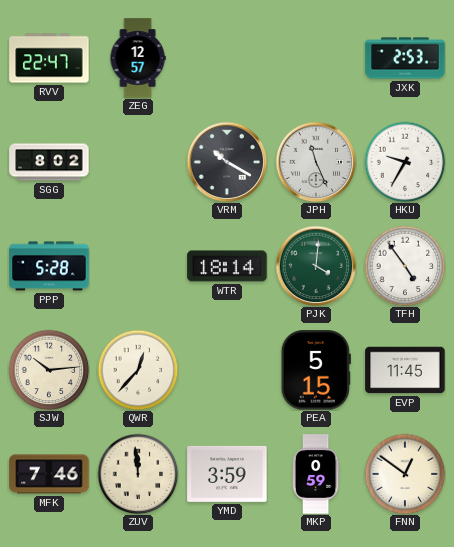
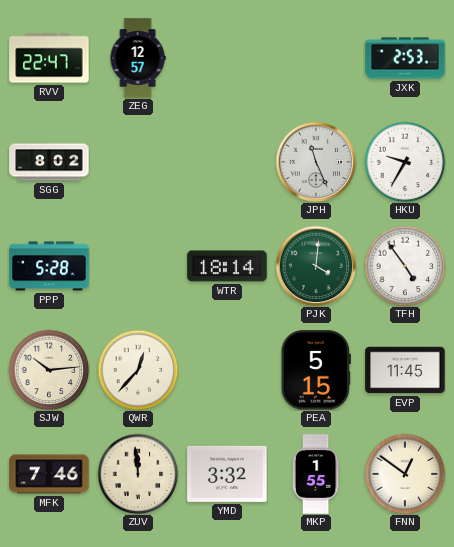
VRM: 10:20 -> none
YMD: 3:59 -> 3:32
MKP: 0:59 -> 1:55
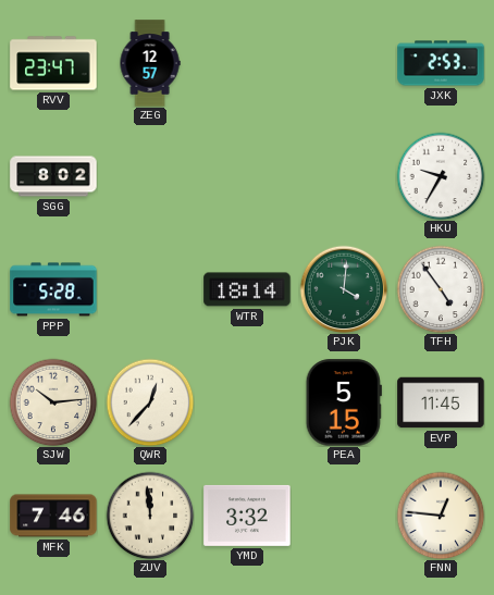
RVV: 22:47 -> 23:47
JPH: 11:26 -> none
MKP: 1:55 -> none
FNN: 12:51 -> 12:46
